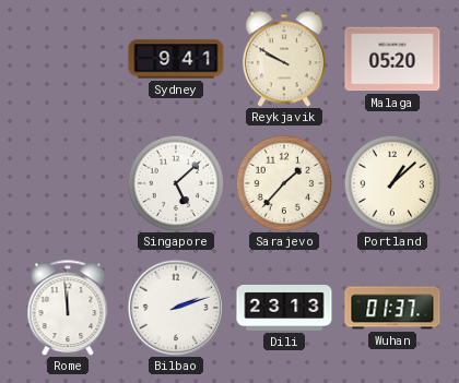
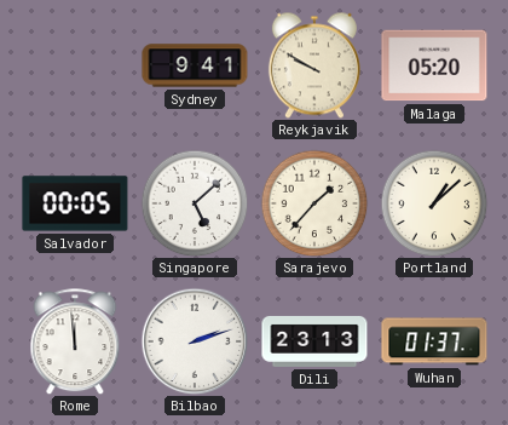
Salvador: none -> 00:05
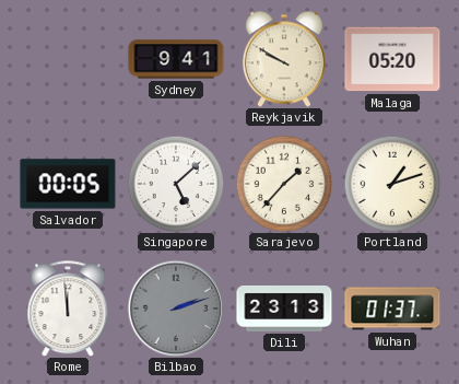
Portland: 1:08 -> 1:12
Bilbao dial: white -> grey
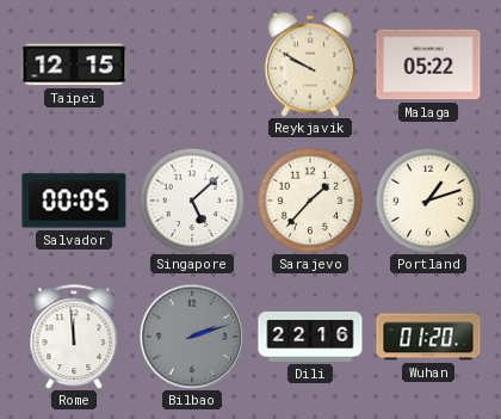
Taipei: none -> 12:15
Sydney: 9:41 -> none
Malaga: 05:20 -> 05:22
Dili: 23:13 -> 22:16
Wuhan: 01:37 -> 01:20
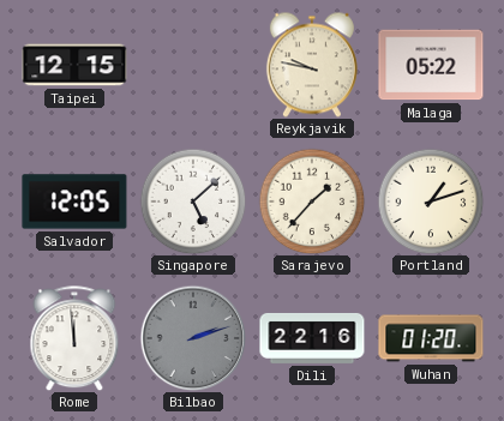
Reykjavik: 9:50 -> 9:47
Salvador: 00:05 -> 12:05
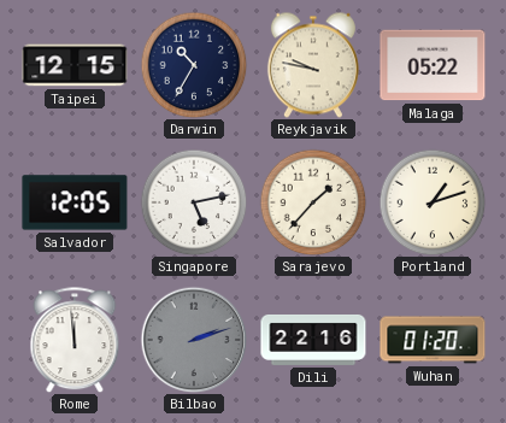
Darwin: none -> 10:35
Singapore: 5:08 -> 5:13
